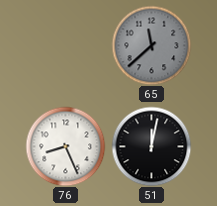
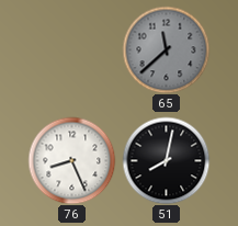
51: 12:02 -> 8:02
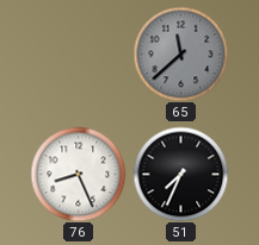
51: 8:02 -> 7:34
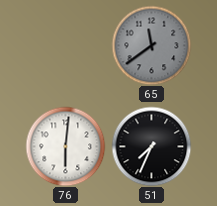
65: 11:38 -> 11:39
76: 8:26 -> 6:01
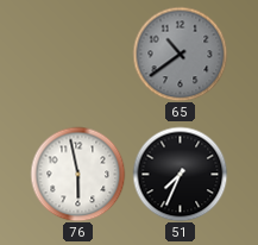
65: 11:39 -> 10:39
76: 6:01 -> 5:58
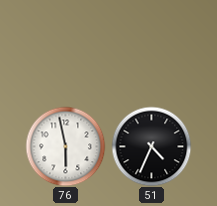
65: 10:39 -> none
51: 7:34 -> 4:34
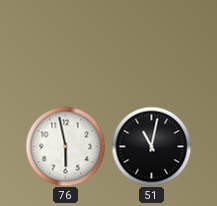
51: 4:34 -> 11:02
